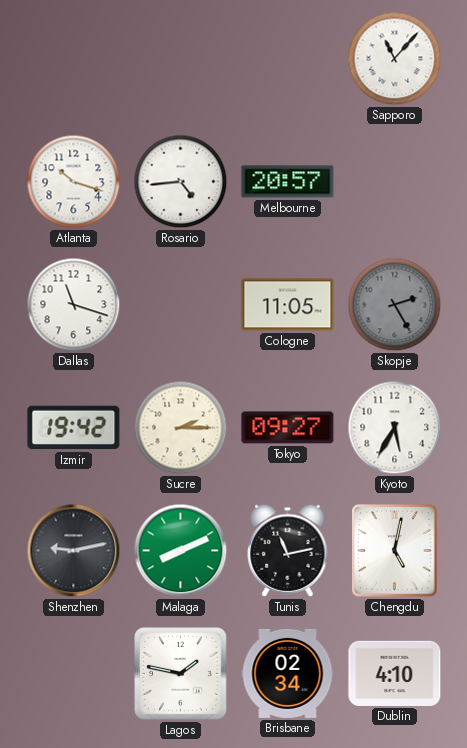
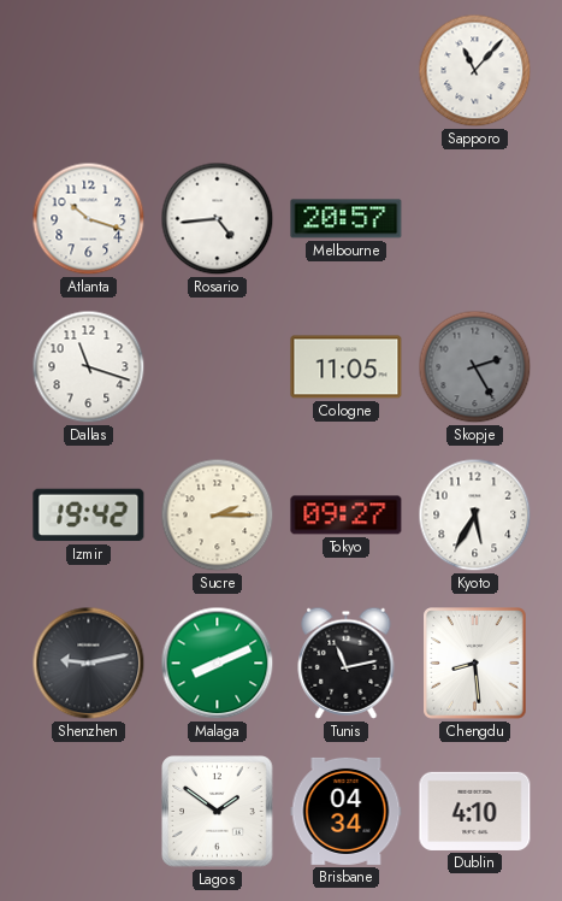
Chengdu: 5:02 -> 8:29
Lagos: 1:47 -> 1:51
Brisbane: 02:34 -> 04:34
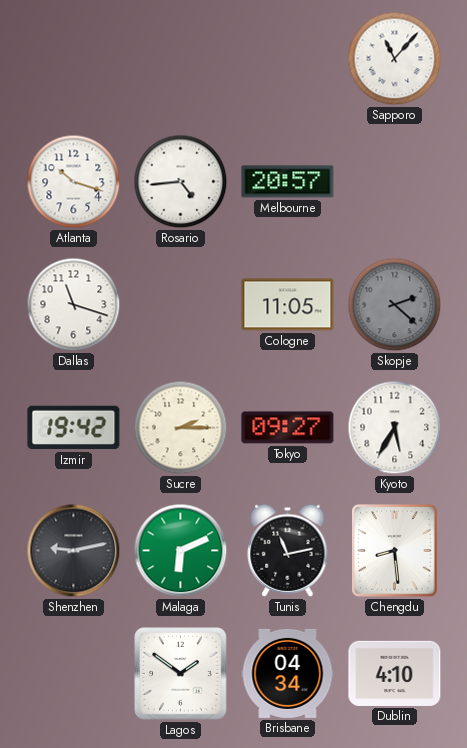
Skopje: 2:25 -> 2:22
Malaga: 8:11 -> 6:11
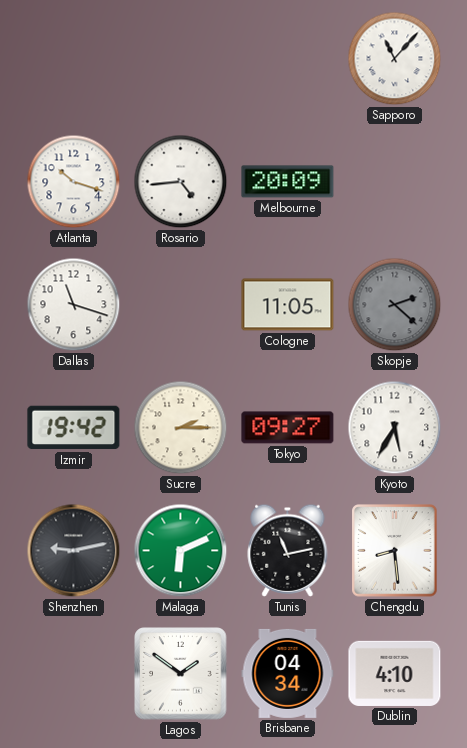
Melbourne: 20:57 -> 20:09
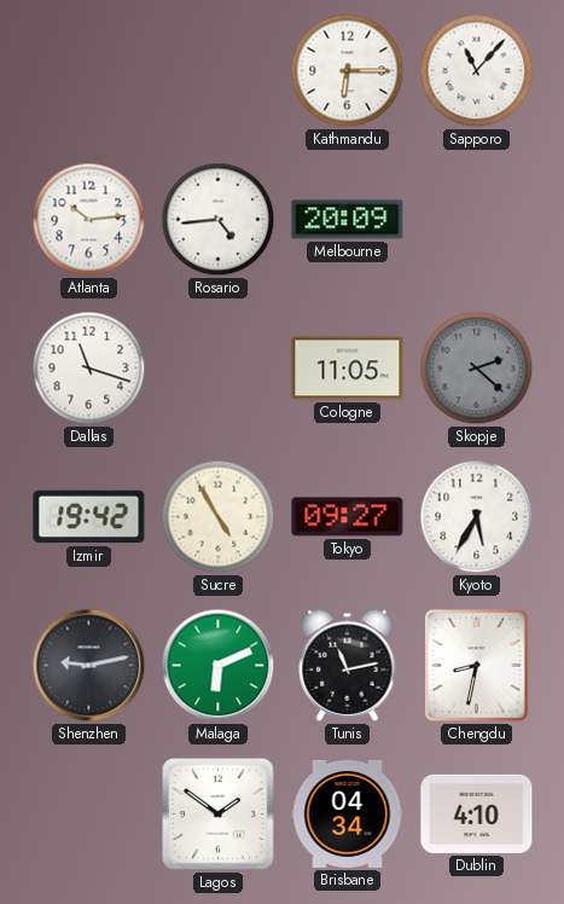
Kathmandu: none -> 6:15
Atlanta: 10:18 -> 10:14
Sucre: 2:15 -> 4:55
Chengdu: 8:29 -> 8:32
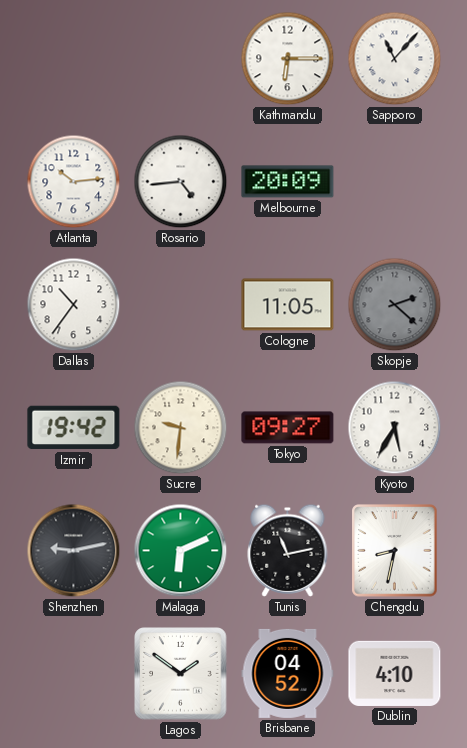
Dallas: 11:18 -> 10:36
Sucre: 4:55 -> 9:31
Brisbane: 04:34 -> 04:52
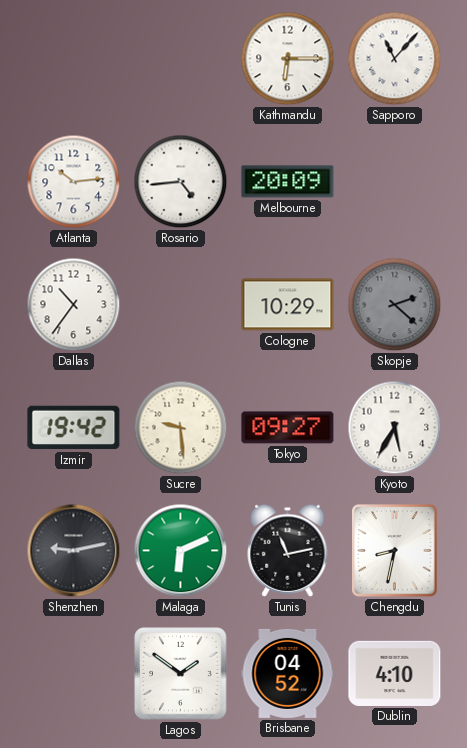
Cologne: 11:05 -> 10:29
Sucre: 9:31 -> 9:29
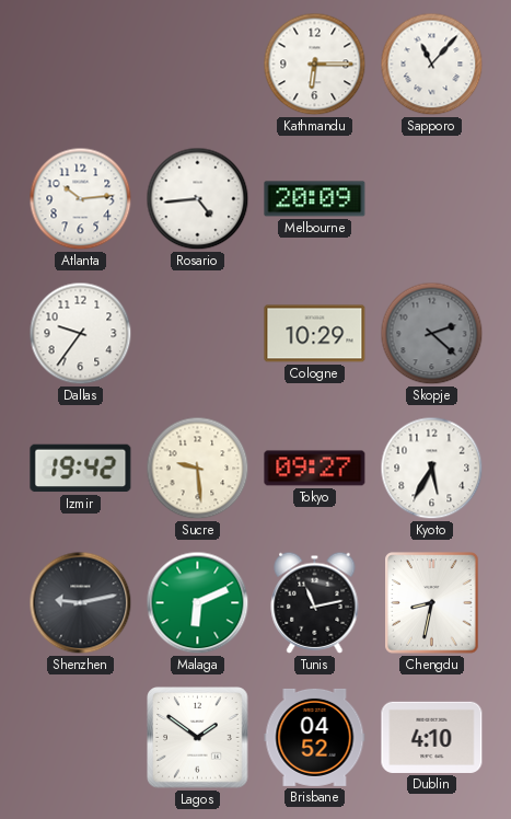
Dallas: 10:36 -> 9:36
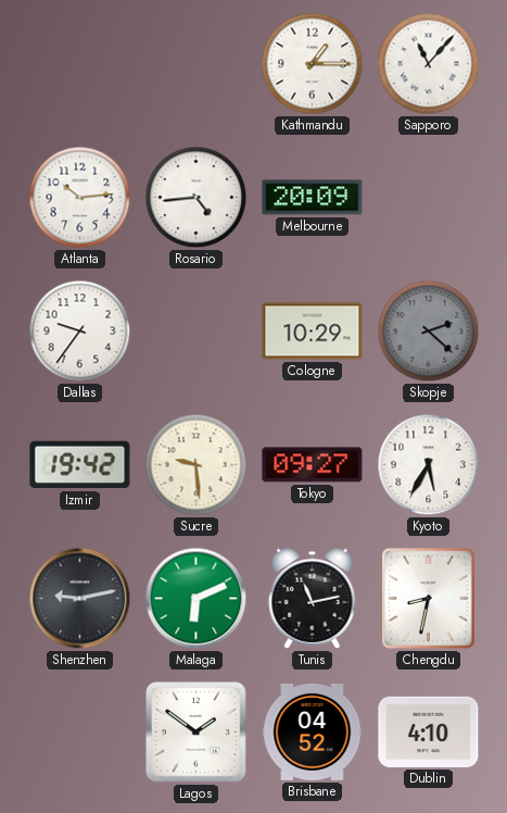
Kathmandu: 6:15 -> 1:15
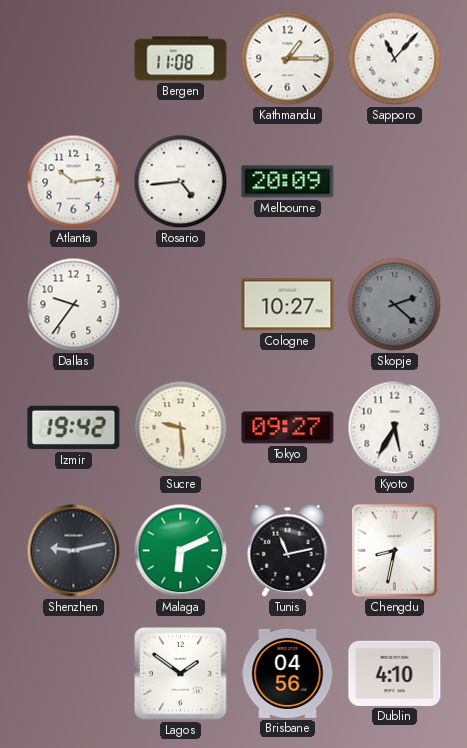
Bergen: none -> 11:08
Cologne: 10:29 -> 10:27
Brisbane: 04:52 -> 04:56
